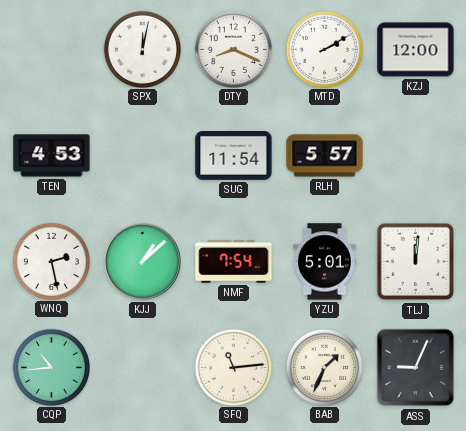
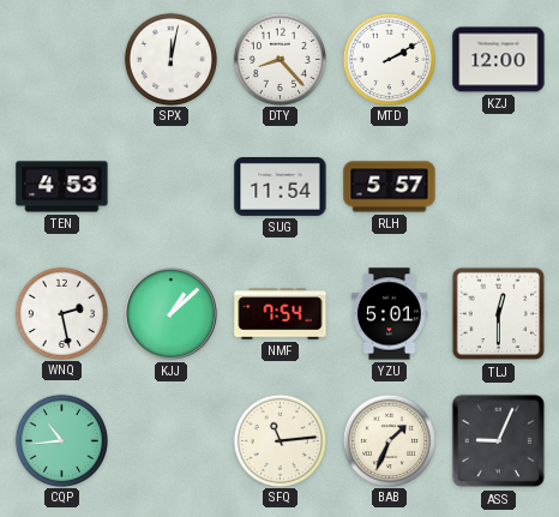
DTY: 8:19 -> 8:23
TLJ: 12:01 -> 12:30
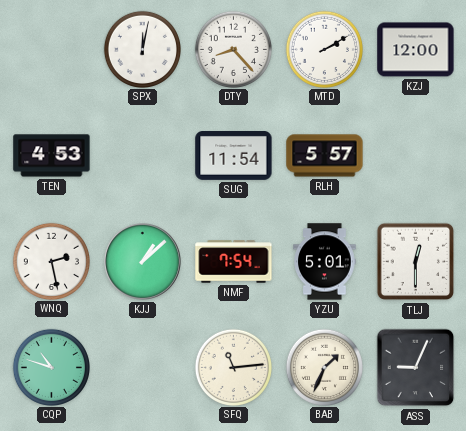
CQP: 10:44 -> 10:48
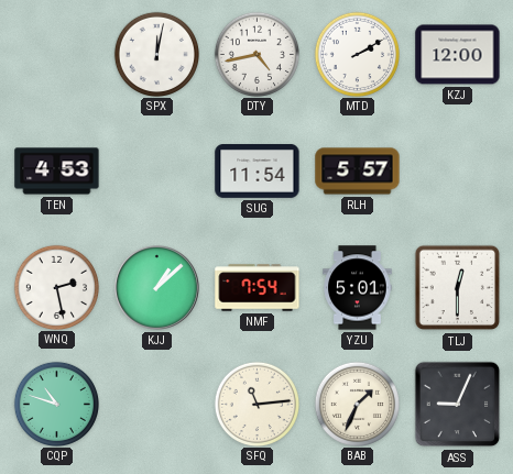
DTY: 8:23 -> 4:43
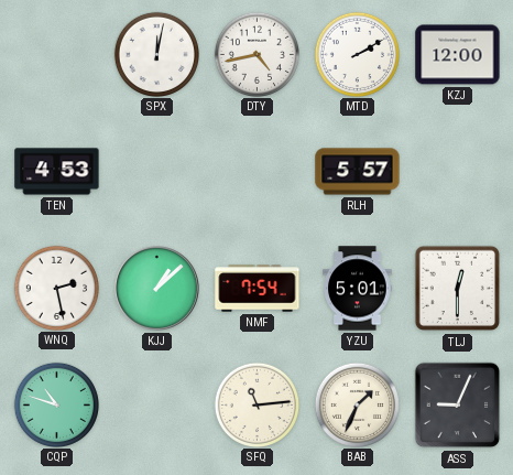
SUG: 11:54 -> none
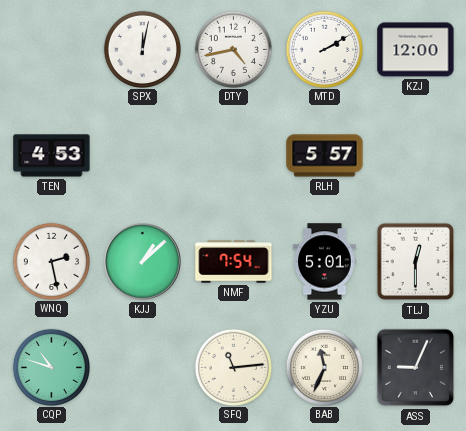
BAB: 1:34 -> 11:34
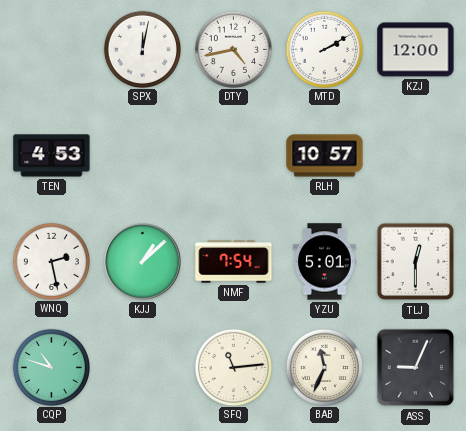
RLH: 5:57 -> 10:57
